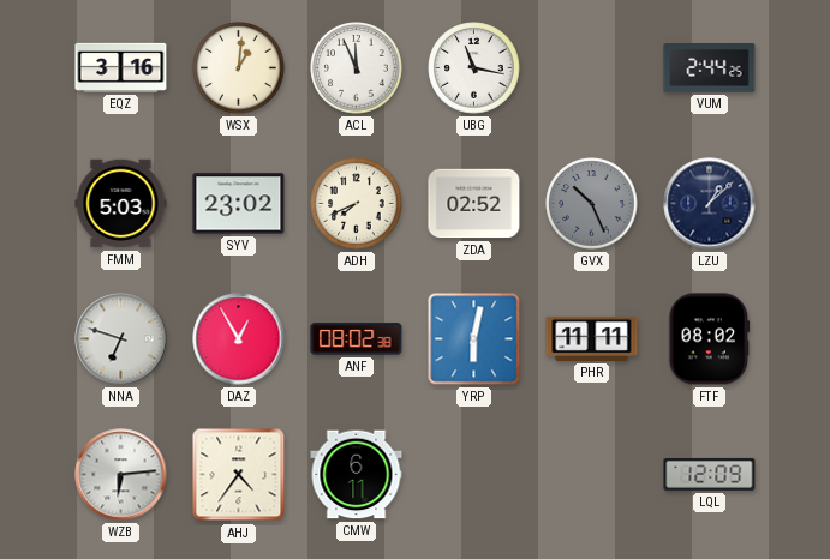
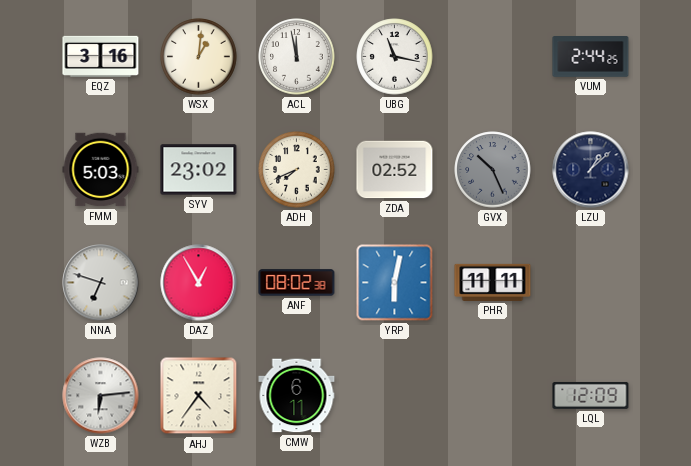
ACL: 11:56 -> 11:58
FTF: 08:02 -> none
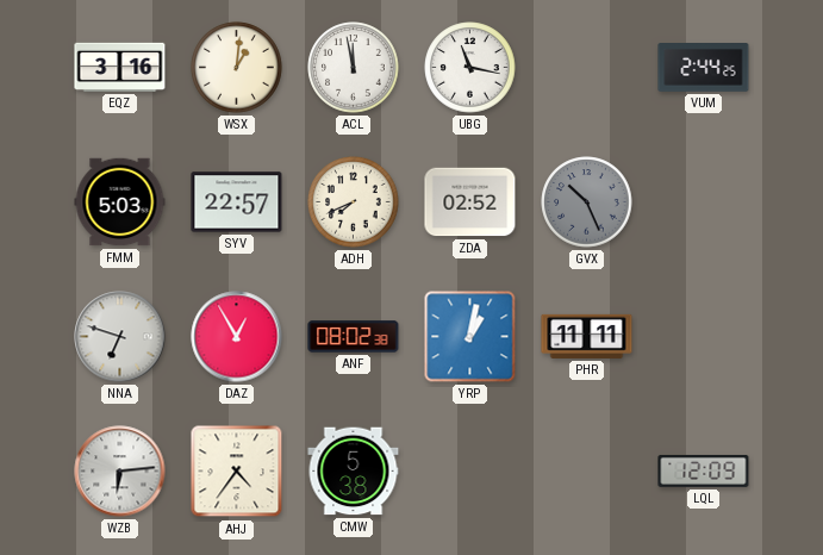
SYV: 23:02 -> 22:57
LZU: 1:08 -> none
YRP: 6:02 -> 1:02
CMW: 6:11 -> 5:38
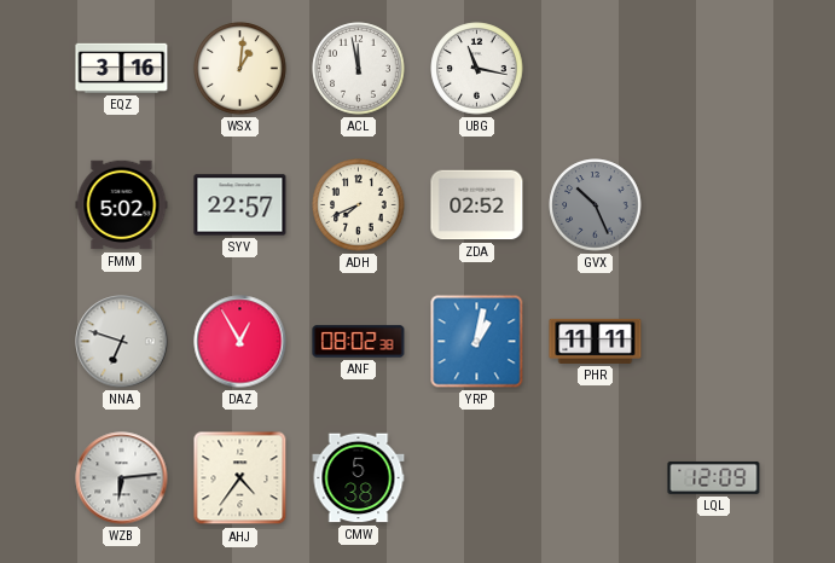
VUM: 2:44 -> none
FMM: 5:03 -> 5:02
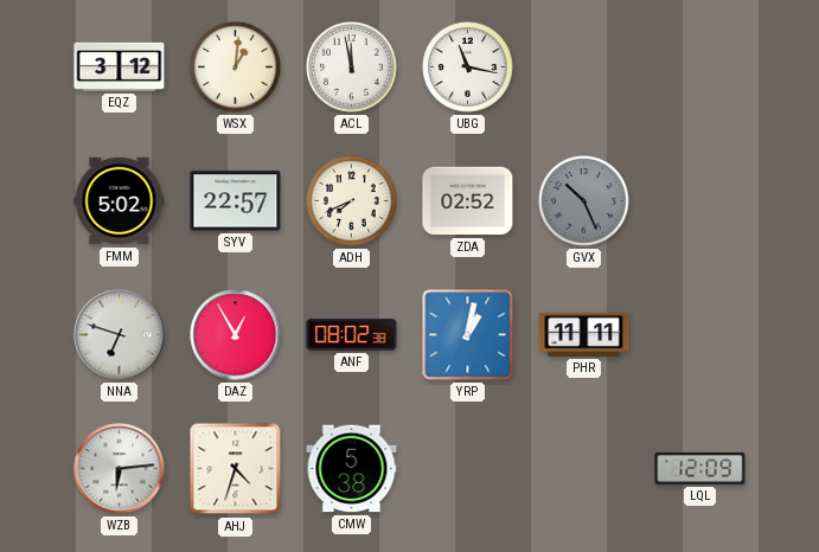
EQZ: 3:16 -> 3:12
AHJ: 4:36 -> 4:33
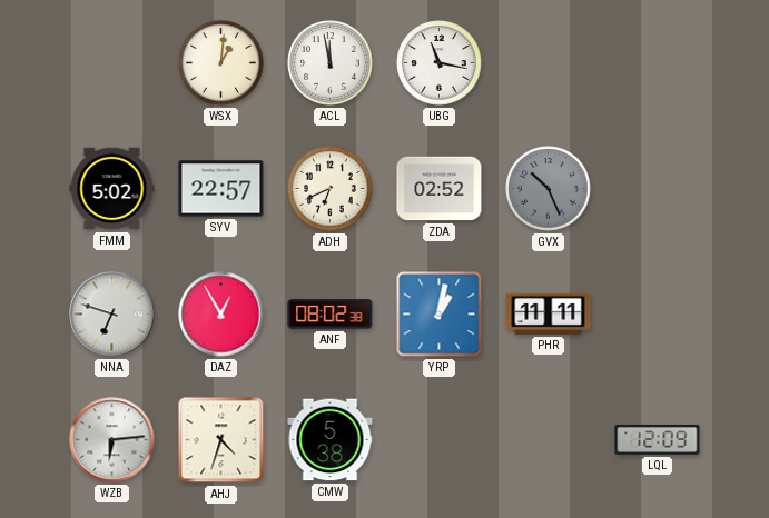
EQZ: 3:12 -> none
ADH: 7:41 -> 6:41
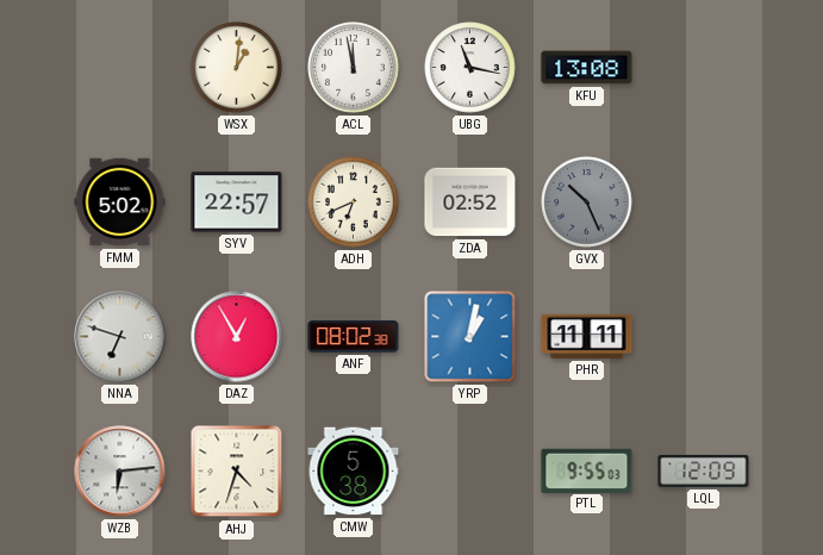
KFU: none -> 13:08
PTL: none -> 9:55
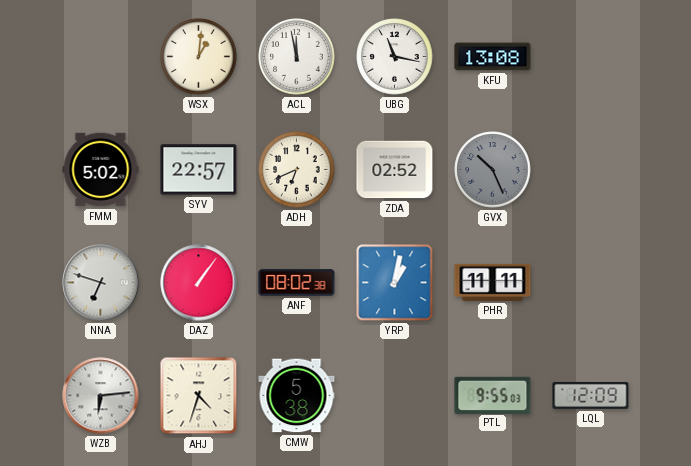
DAZ: 12:55 -> 1:06
